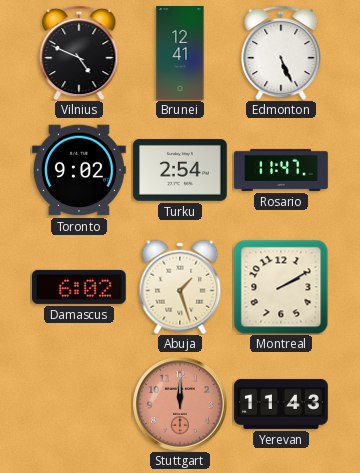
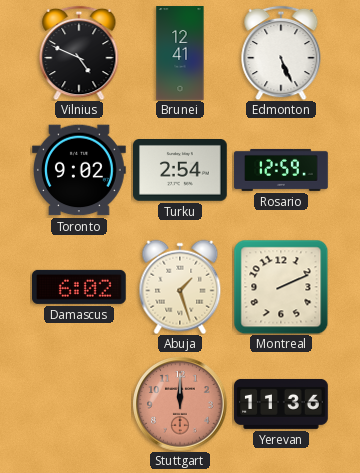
Rosario: 11:47 -> 12:59
Montreal: 2:10 -> 2:11
Yerevan: 11:43 -> 11:36
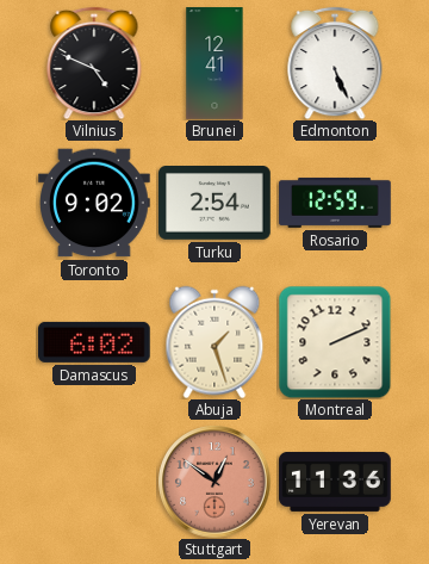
Stuttgart: 12:00 -> 12:51
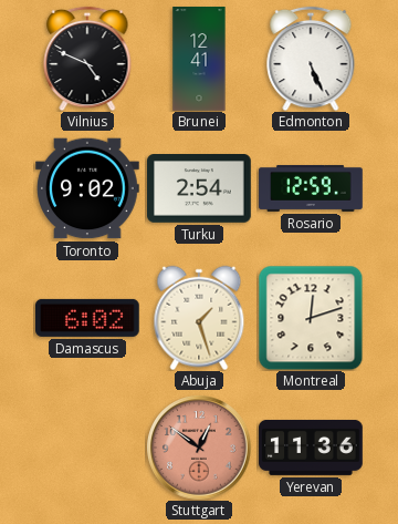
Montreal: 2:11 -> 12:12
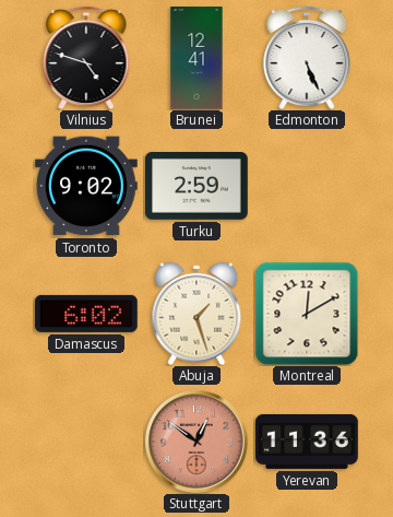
Vilnius: 4:49 -> 4:48
Turku: 2:54 -> 2:59
Rosario: 12:59 -> none
Montreal: 12:12 -> 12:10
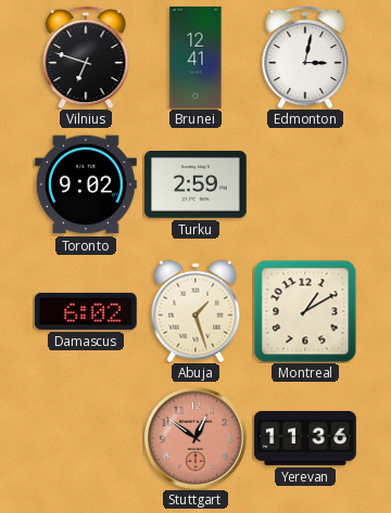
Vilnius: 4:48 -> 6:48
Edmonton: 5:26 -> 3:02
Montreal: 12:10 -> 1:10
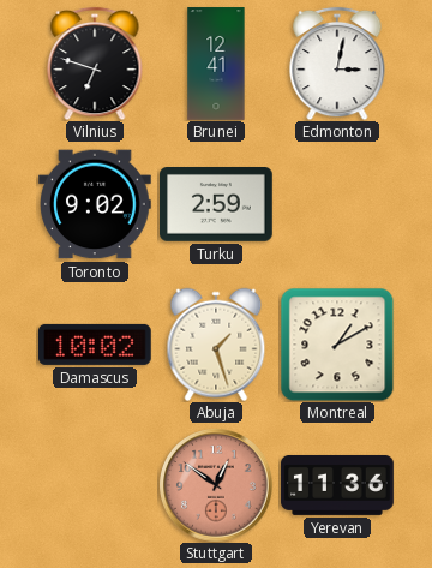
Damascus: 6:02 -> 10:02
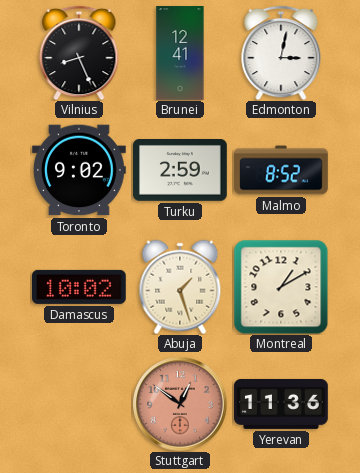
Vilnius: 6:48 -> 8:26
Malmo: none -> 8:52
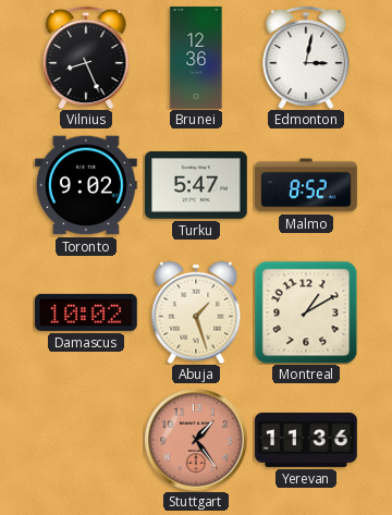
Brunei: 12:41 -> 12:36
Turku: 2:59 -> 5:47
Stuttgart: 12:51 -> 1:24
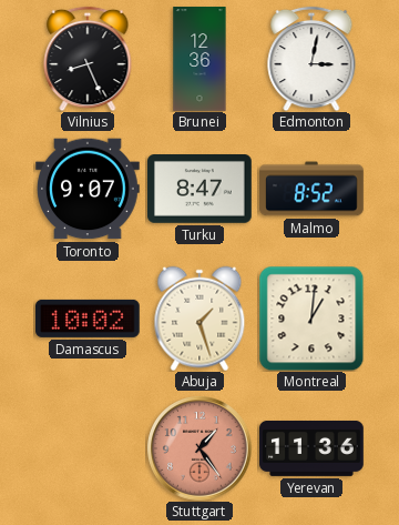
Toronto: 9:02 -> 9:07
Turku: 5:47 -> 8:47
Montreal: 1:10 -> 1:01
